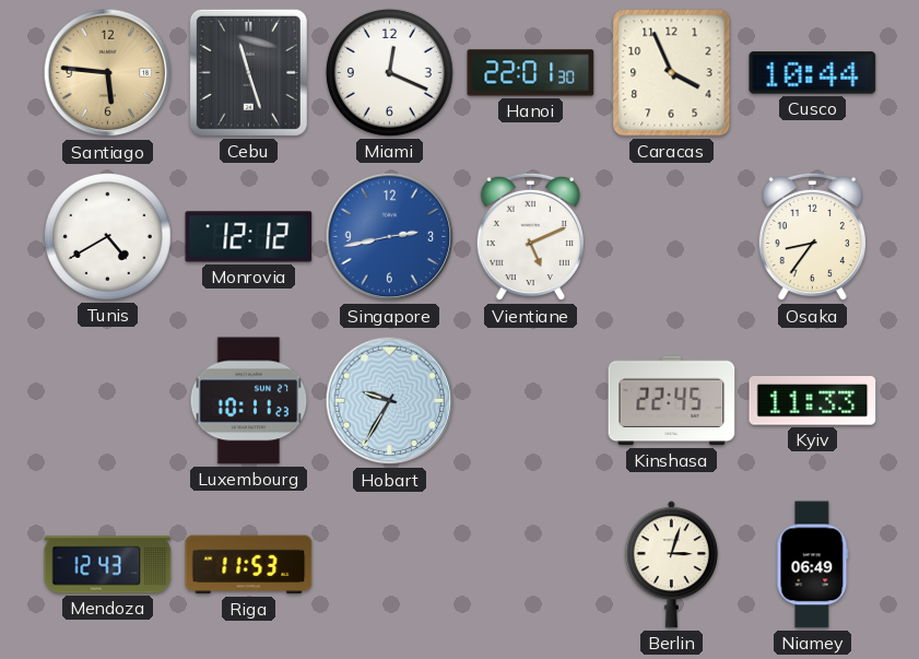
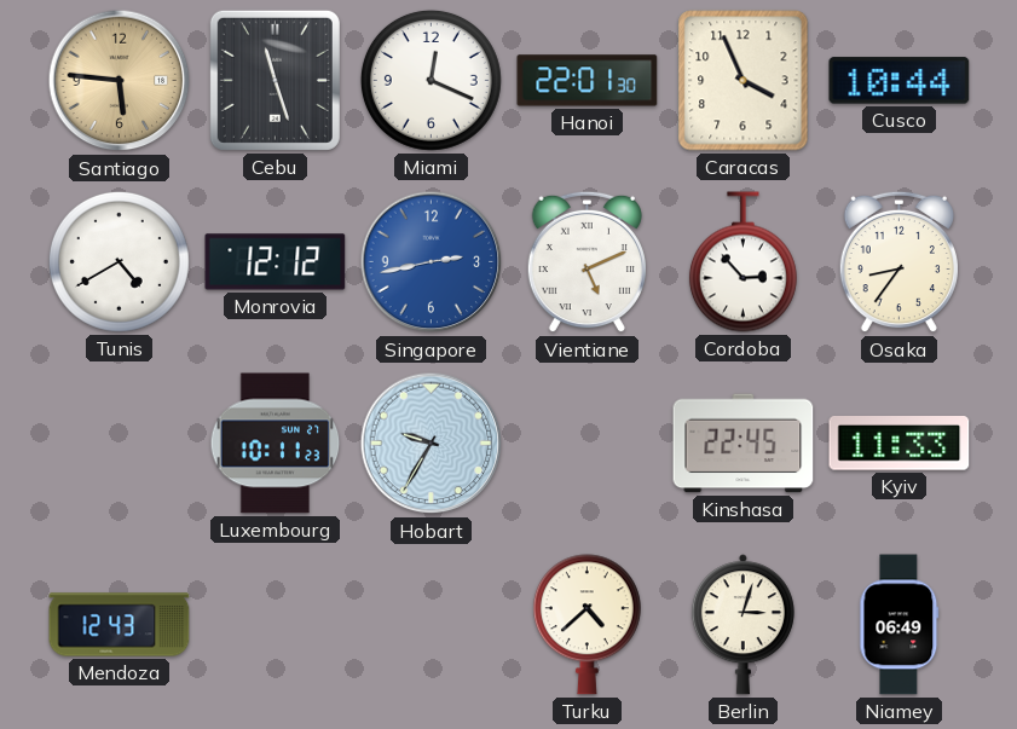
Cordoba: none -> 2:53
Riga: 11:53 -> none
Turku: none -> 4:38
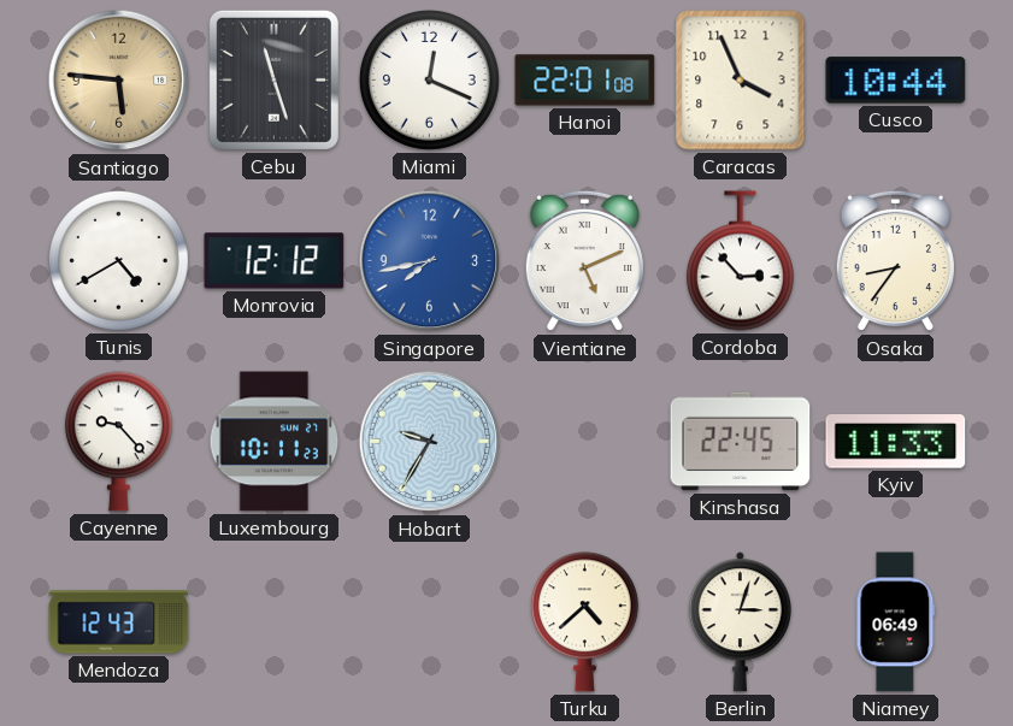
Hanoi: 22:01:30 -> 22:01:08
Singapore: 2:43 -> 7:43
Cayenne: none -> 9:23
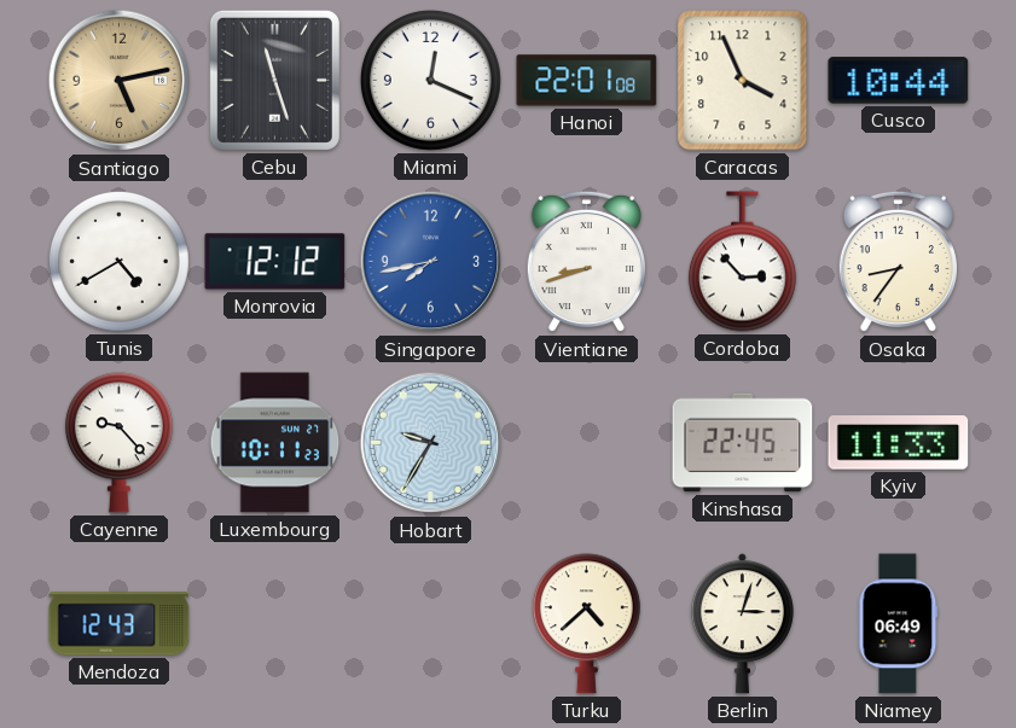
Santiago: 5:46 -> 5:13
Vientiane: 5:11 -> 8:42
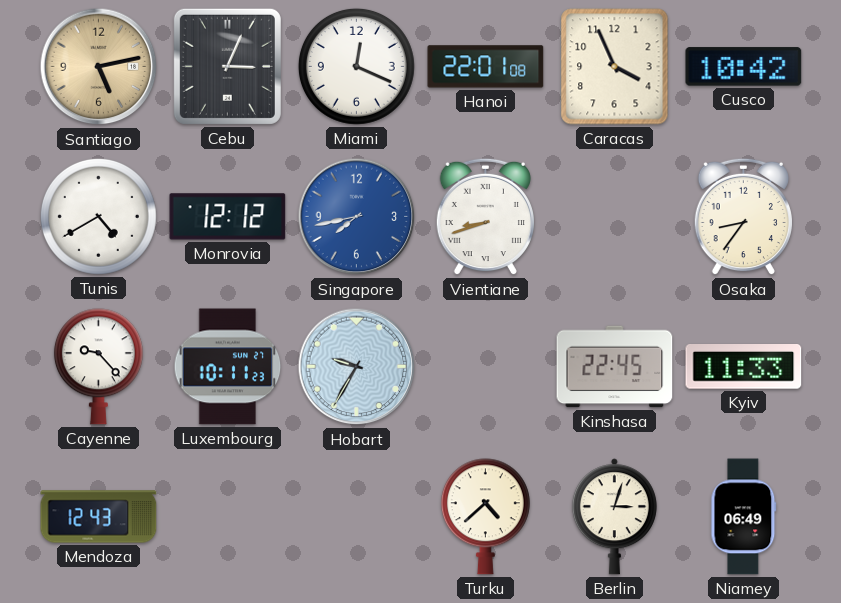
Cebu: 11:27 -> 3:04
Cusco: 10:44 -> 10:42
Cordoba: 2:53 -> none
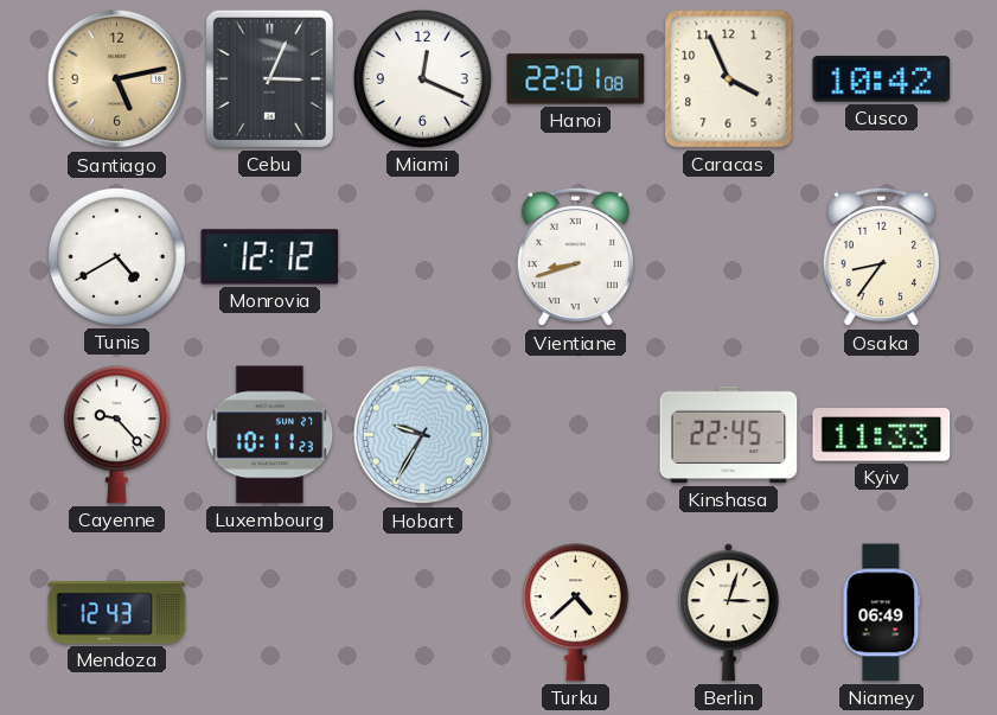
Singapore: 7:43 -> none
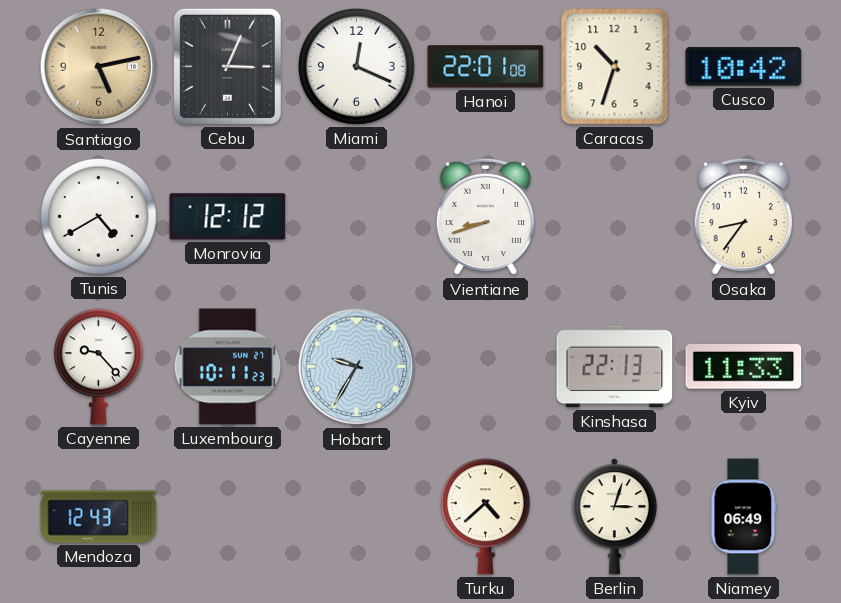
Caracas: 3:56 -> 10:33
Kinshasa: 22:45 -> 22:13
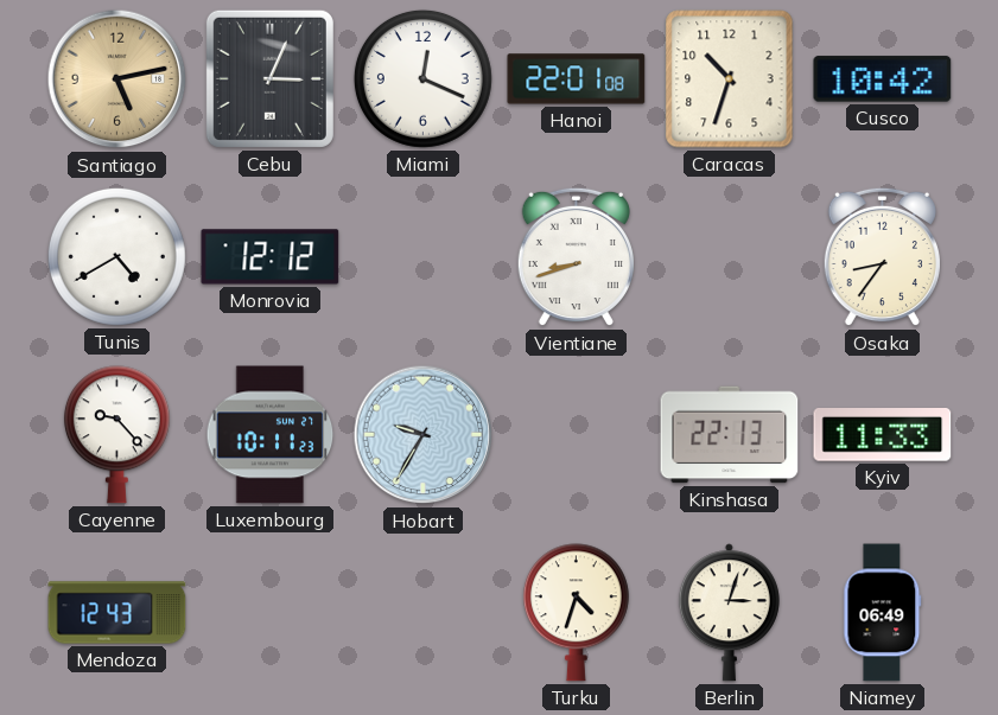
Turku: 4:38 -> 4:33
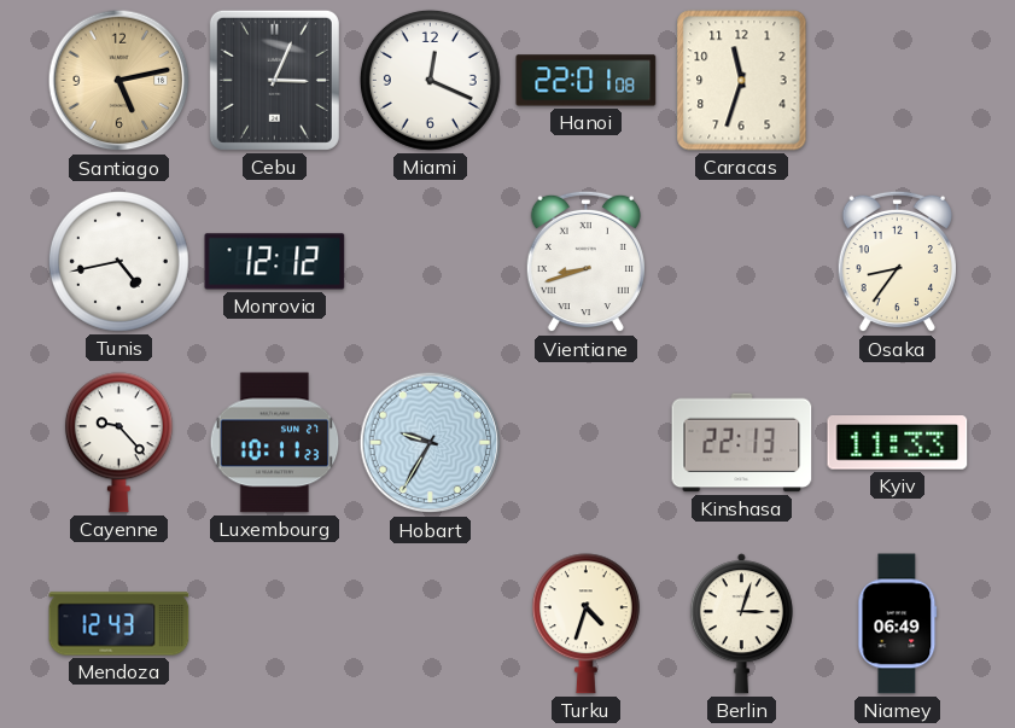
Caracas: 10:33 -> 11:33
Cusco: 10:42 -> none
Tunis: 4:40 -> 4:43
